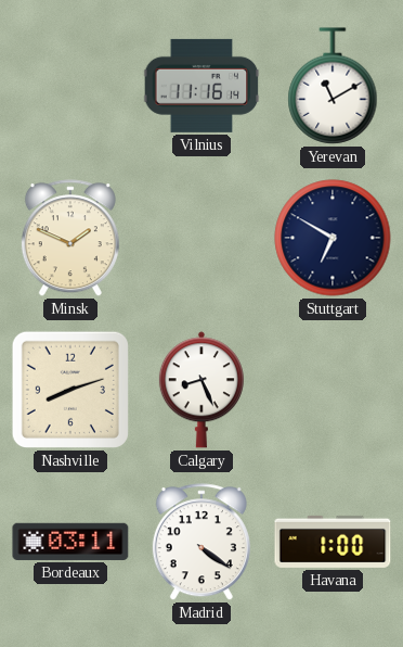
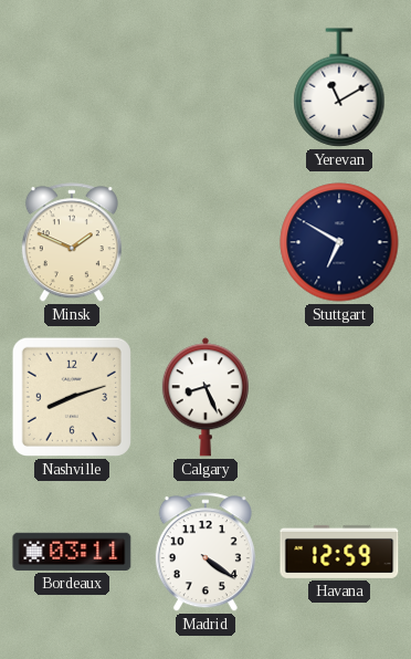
Vilnius: 11:16 -> none
Havana: 1:00 -> 12:59
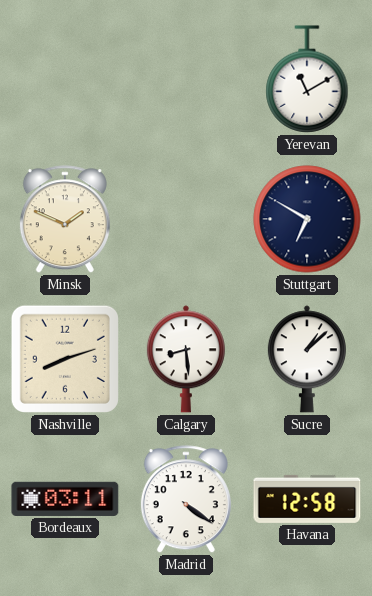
Calgary: 8:26 -> 8:29
Sucre: none -> 1:08
Havana: 12:59 -> 12:58
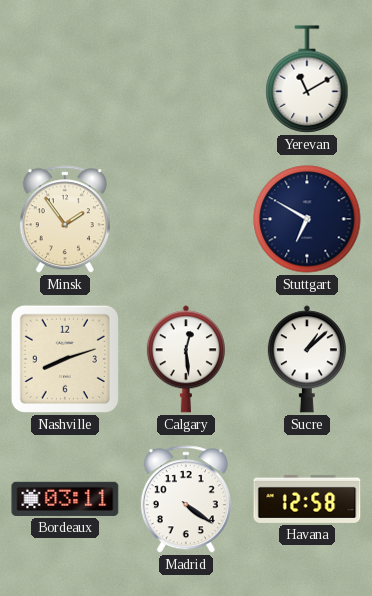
Minsk: 1:49 -> 1:54
Calgary: 8:29 -> 12:29
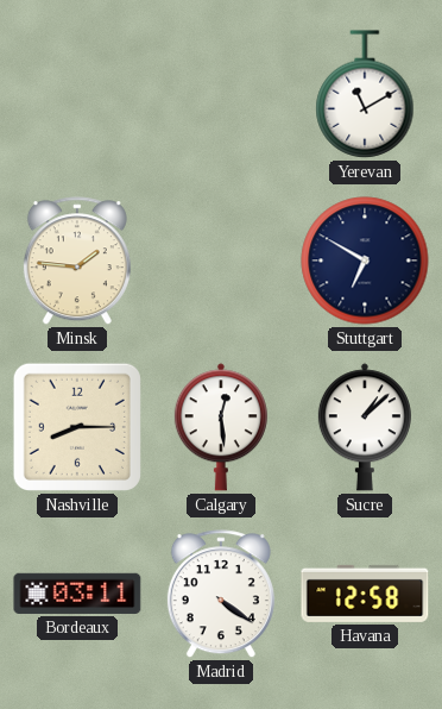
Minsk: 1:54 -> 1:46
Nashville: 8:12 -> 8:15
